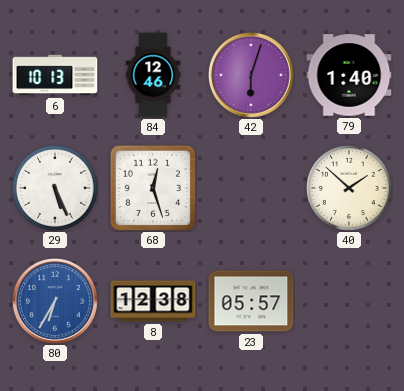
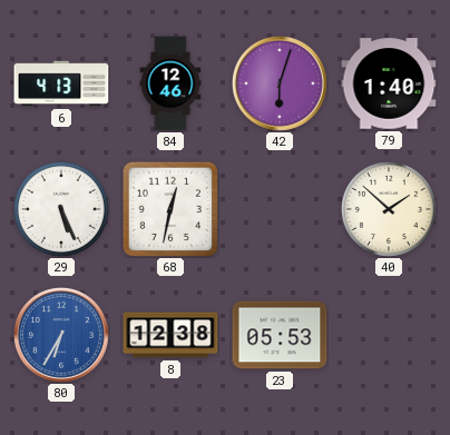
6: 10:13 -> 4:13
68: 12:27 -> 12:32
23: 05:57 -> 05:53
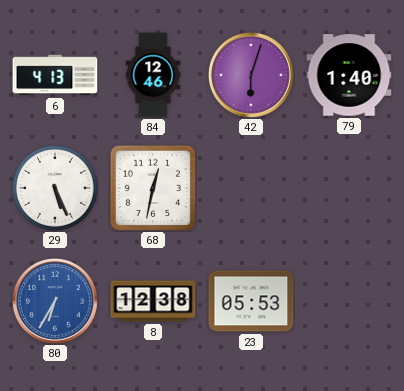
40: 1:52 -> none
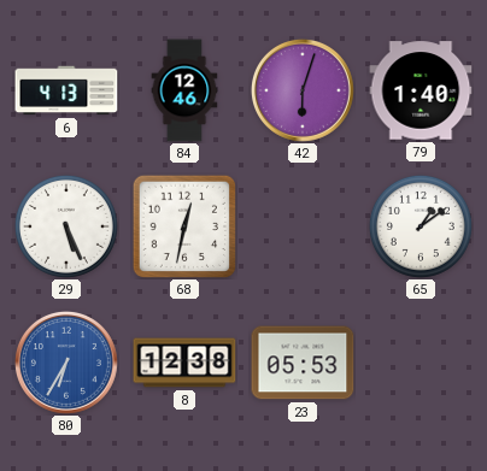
65: none -> 1:09
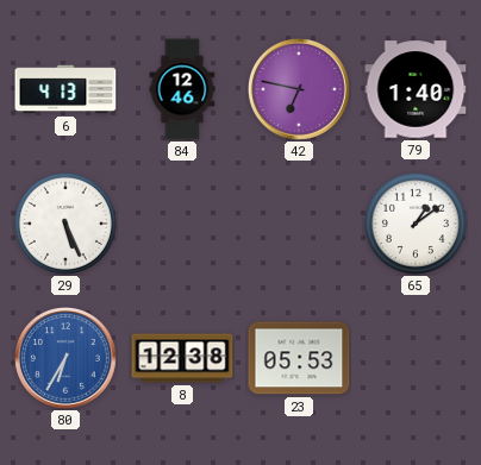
42: 6:03 -> 6:47
68: 12:32 -> none
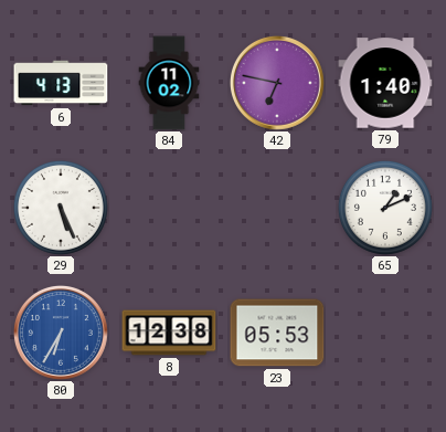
84: 12:46 -> 11:02
65: 1:09 -> 1:11
